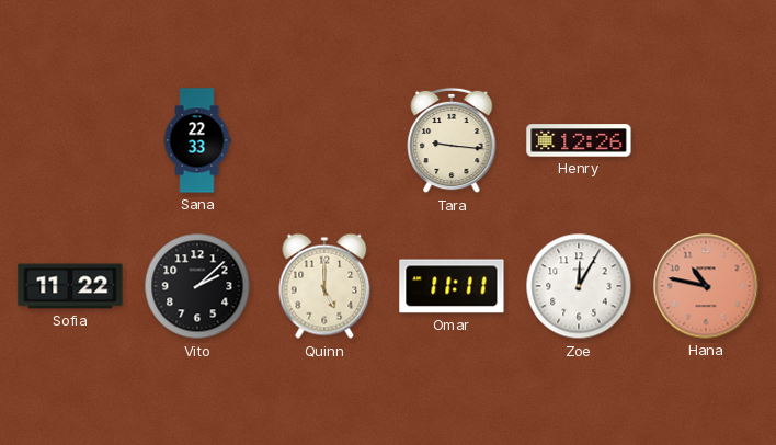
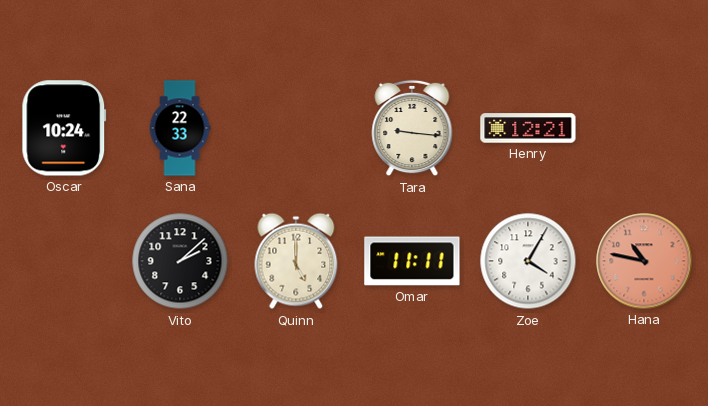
Oscar: none -> 10:24
Henry: 12:26 -> 12:21
Sofia: 11:22 -> none
Zoe: 12:05 -> 4:05
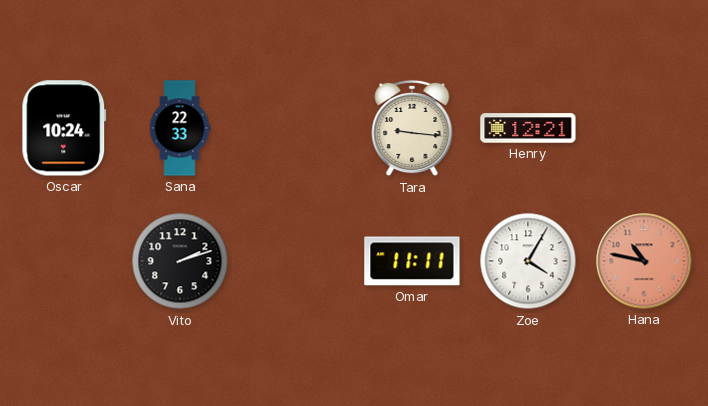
Vito: 2:08 -> 2:12
Quinn: 5:00 -> none
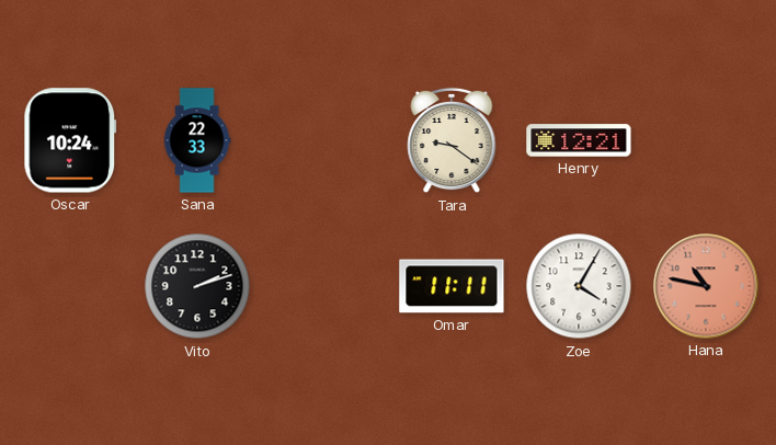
Tara: 9:16 -> 9:21
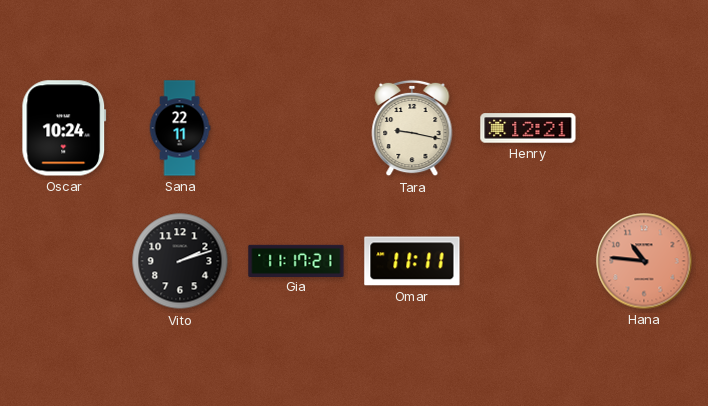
Sana: 22:33 -> 22:11
Tara: 9:21 -> 9:17
Gia: none -> 11:17
Zoe: 4:05 -> none
Hana: 10:47 -> 10:46
